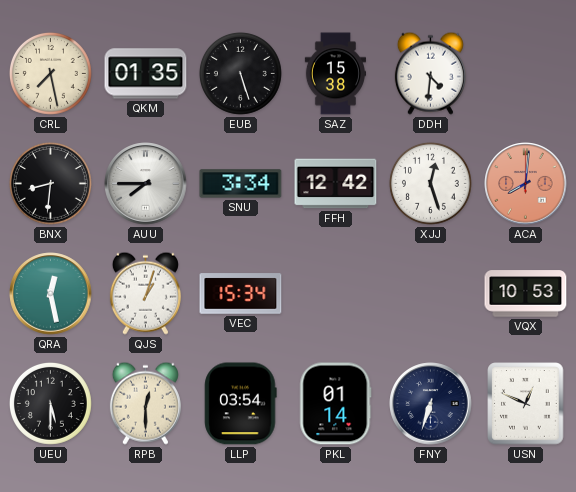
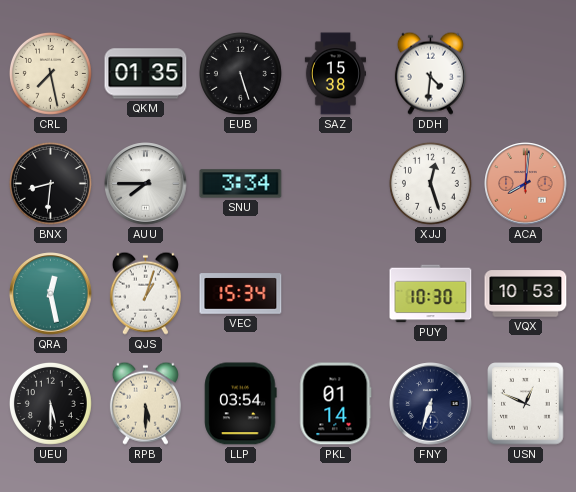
FFH: 12:42 -> none
PUY: none -> 10:30
RPB: 12:30 -> 5:30
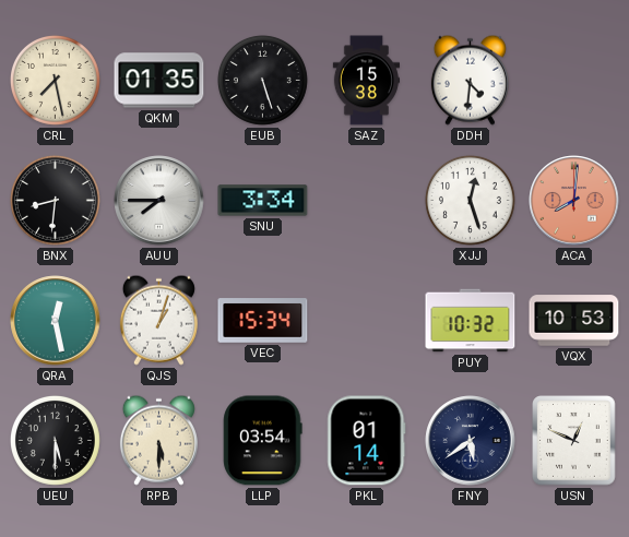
PUY: 10:30 -> 10:32
FNY: 6:33 -> 5:39
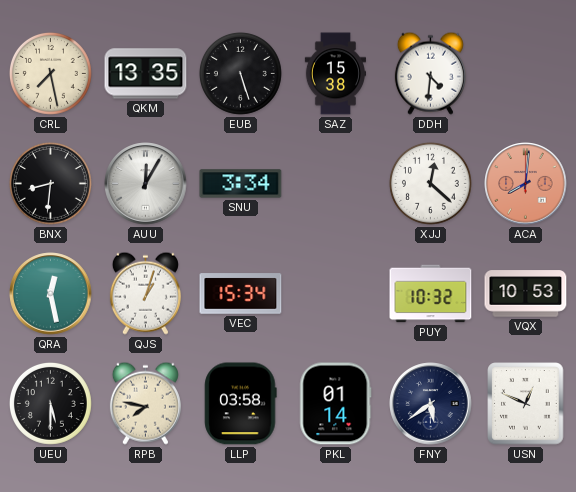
QKM: 01:35 -> 13:35
AUU: 7:45 -> 12:05
XJJ: 12:27 -> 12:22
RPB: 5:30 -> 7:47
LLP: 03:54 -> 03:58
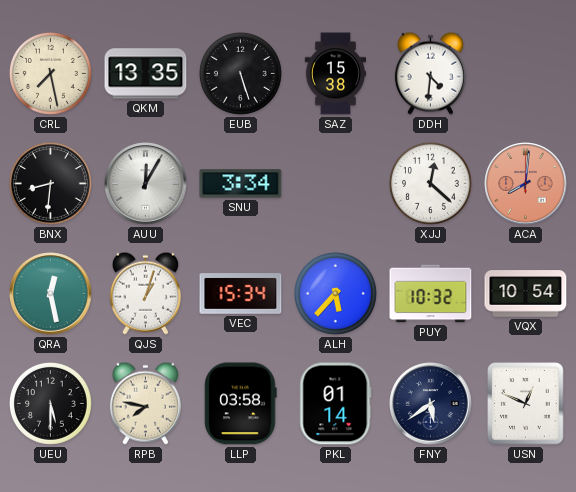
ALH: none -> 5:37
VQX: 10:53 -> 10:54
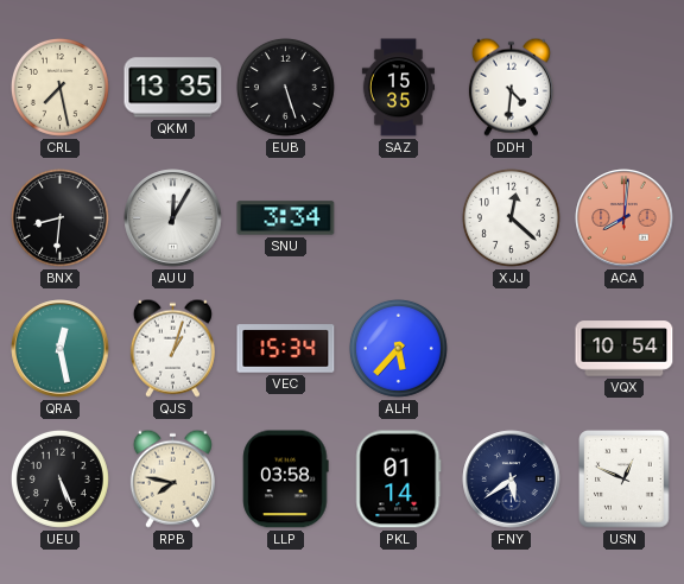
SAZ: 15:38 -> 15:35
PUY: 10:32 -> none
UEU: 5:30 -> 5:26
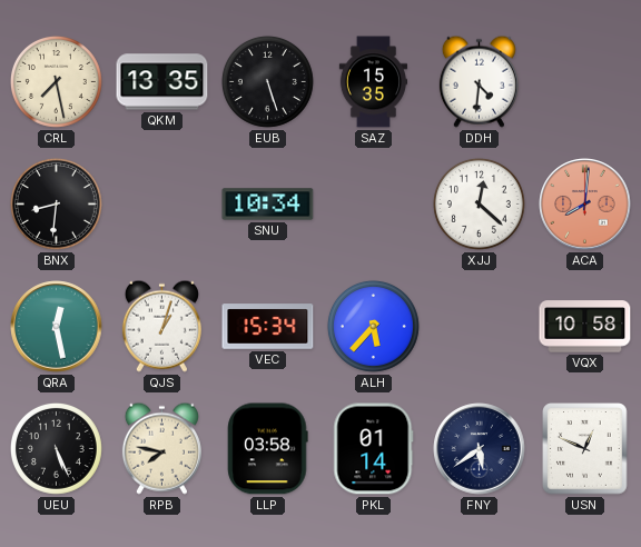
AUU: 12:05 -> none
SNU: 3:34 -> 10:34
VQX: 10:54 -> 10:58
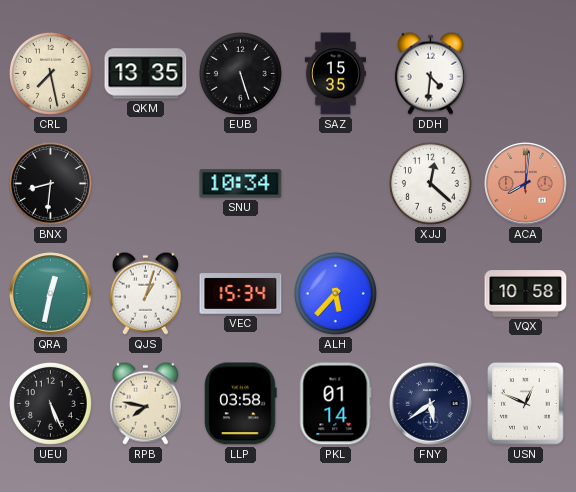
QRA: 12:28 -> 12:32
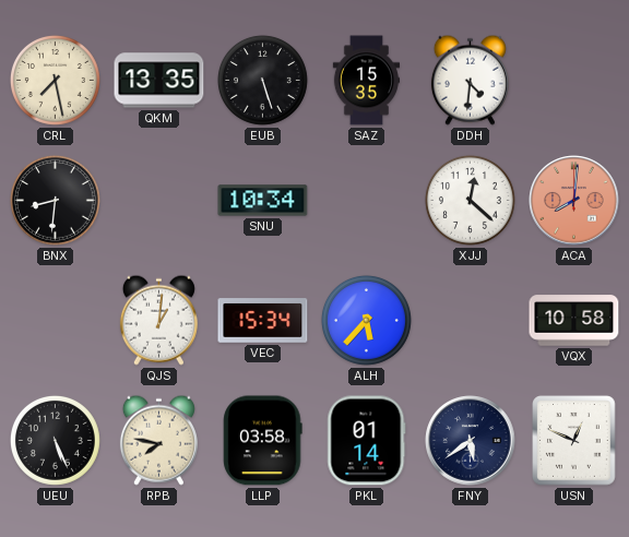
QRA: 12:32 -> none
QJS: 1:03 -> 1:01
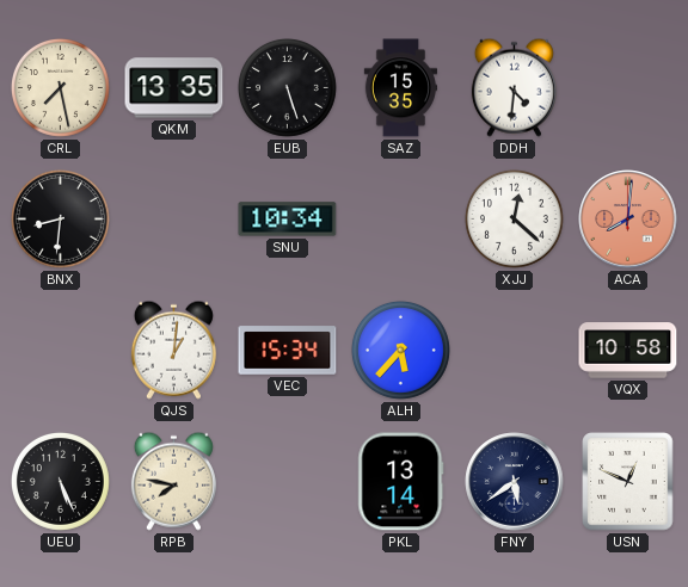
LLP: 03:58 -> none
PKL: 01:14 -> 13:14
